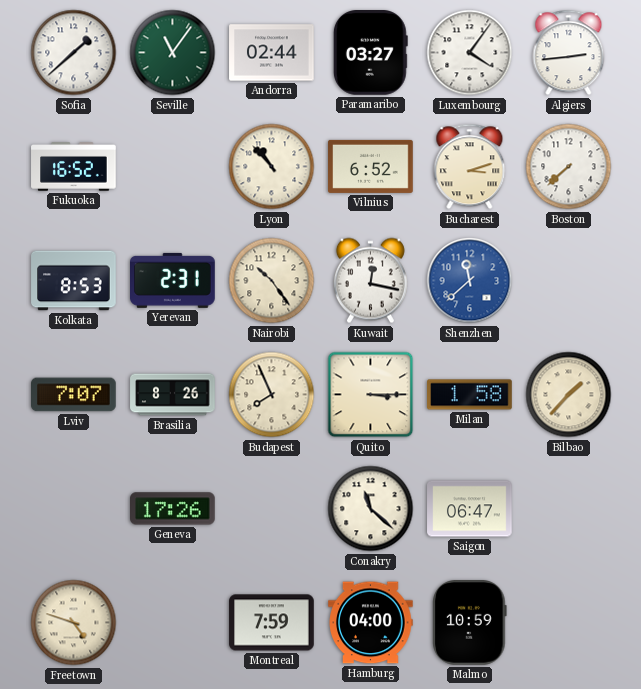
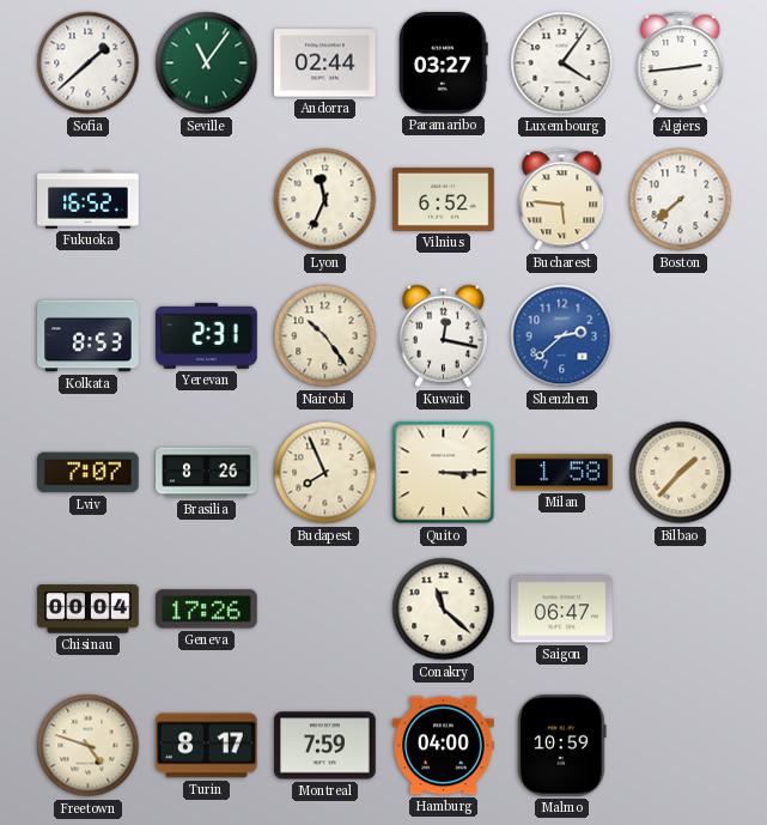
Lyon: 10:53 -> 11:34
Bucharest: 3:12 -> 5:46
Shenzhen: 11:38 -> 2:38
Chisinau: none -> 00:04
Turin: none -> 8:17
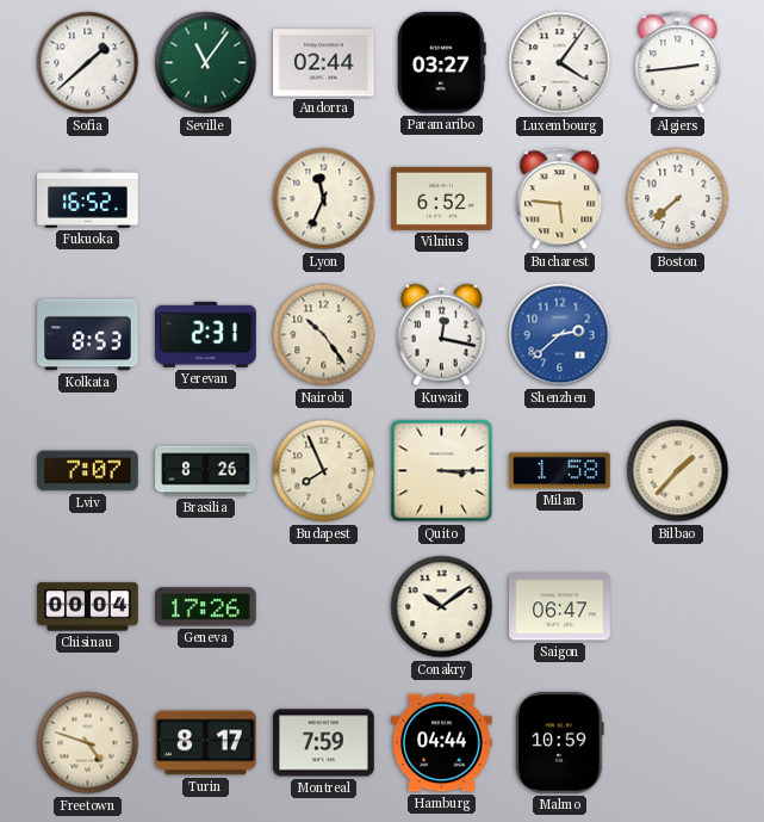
Conakry: 11:22 -> 10:09
Hamburg: 04:00 -> 04:44
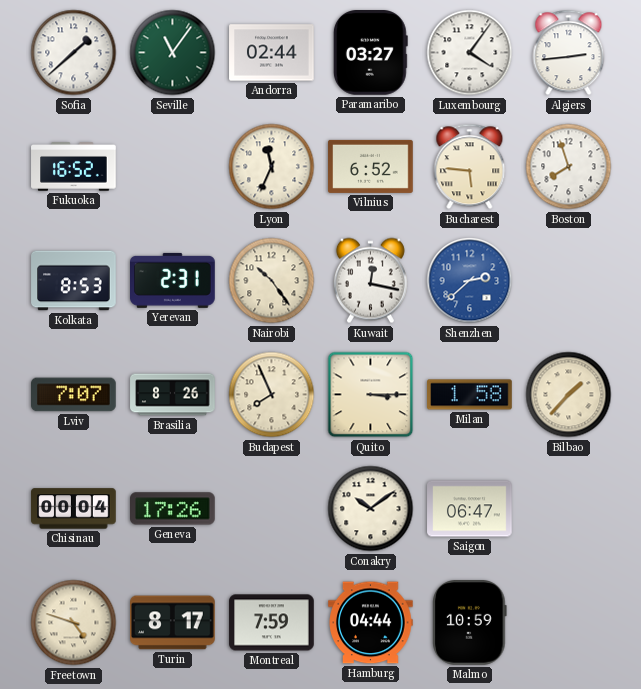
Boston: 7:38 -> 7:57
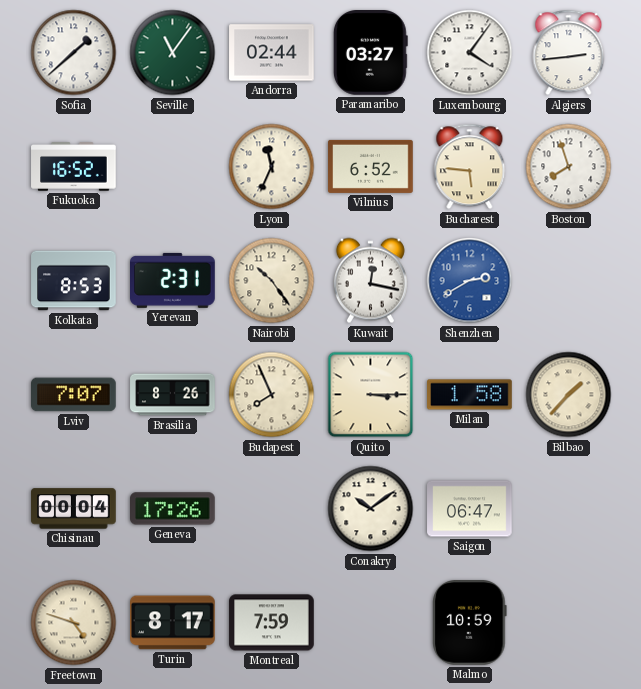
Shenzhen: 2:38 -> 2:40
Hamburg: 04:44 -> none
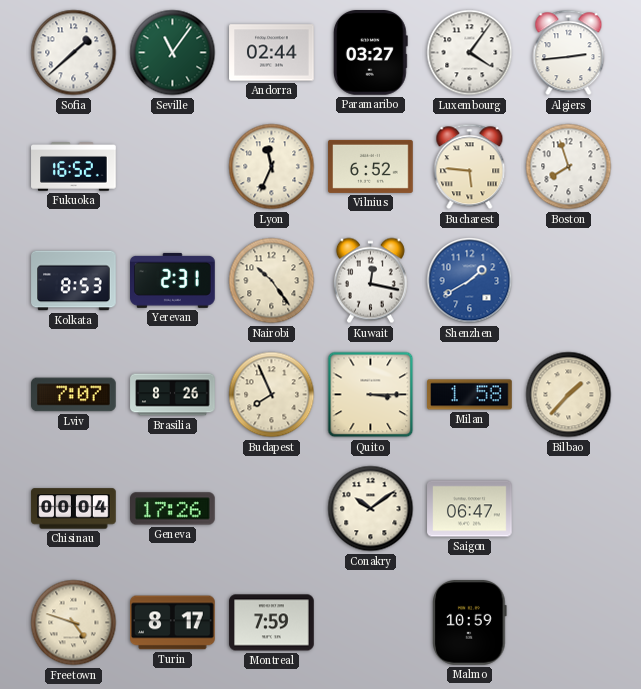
Shenzhen: 2:40 -> 1:40
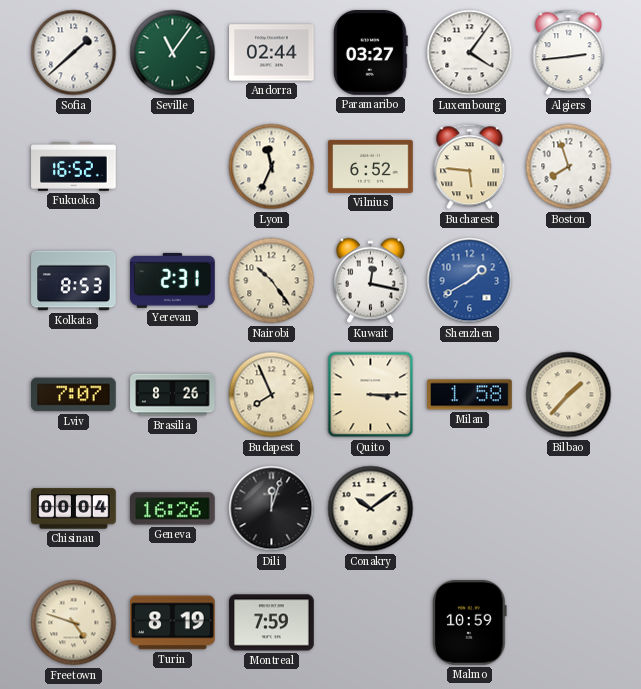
Geneva: 17:26 -> 16:26
Dili: none -> 12:03
Saigon: 06:47 -> none
Turin: 8:17 -> 8:19
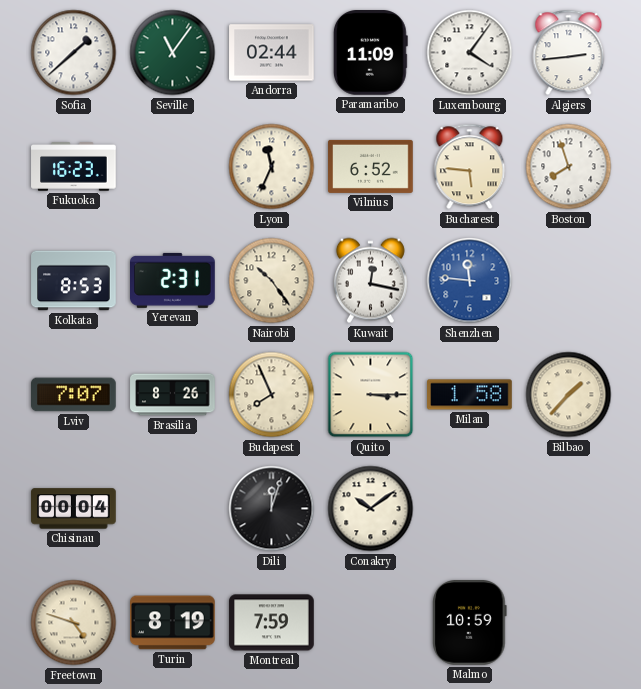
Paramaribo: 03:27 -> 11:09
Fukuoka: 16:52 -> 16:23
Shenzhen: 1:40 -> 11:46
Geneva: 16:26 -> none
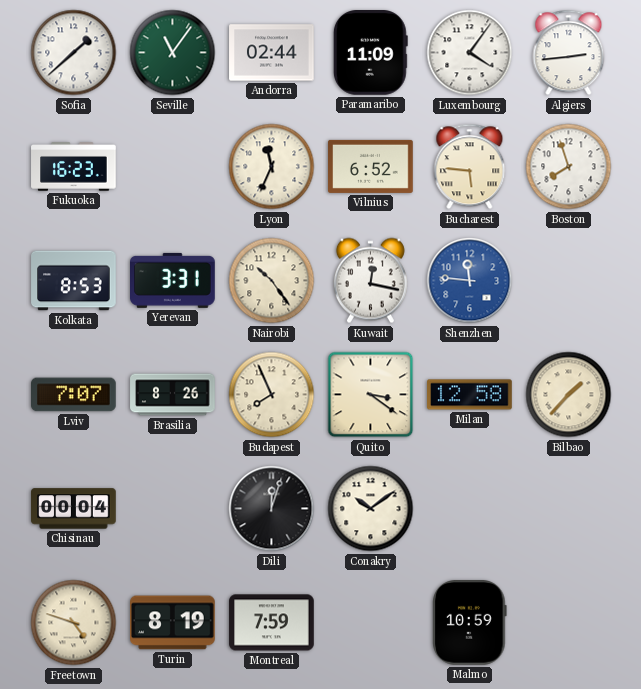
Yerevan: 2:31 -> 3:31
Quito: 3:15 -> 3:21
Milan: 1:58 -> 12:58
